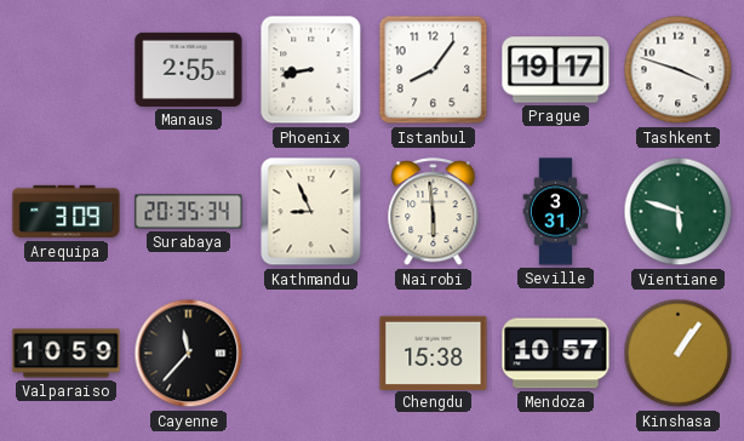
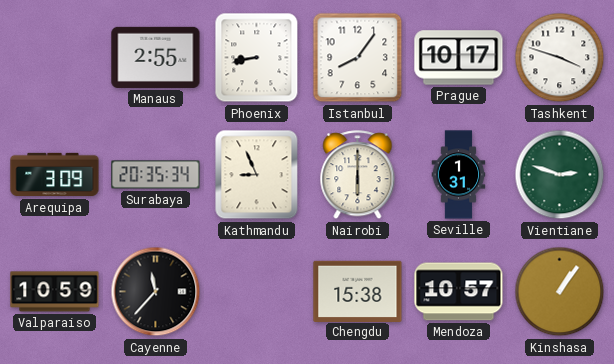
Prague: 19:17 -> 10:17
Nairobi: 5:59 -> 6:00
Seville: 3:31 -> 1:31
Vientiane: 5:48 -> 2:48
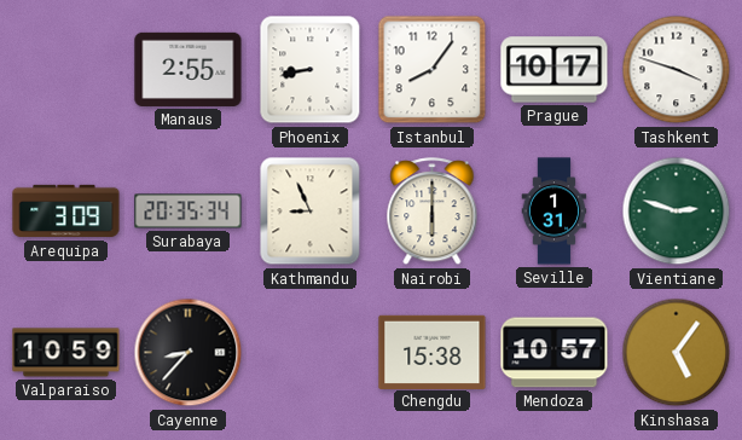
Cayenne: 11:37 -> 8:37
Kinshasa: 1:06 -> 5:06
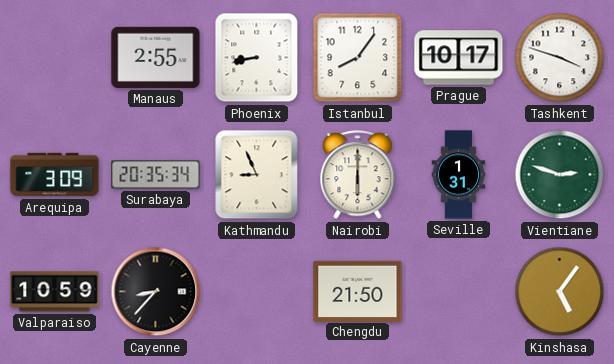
Chengdu: 15:38 -> 21:50
Mendoza: 10:57 -> none
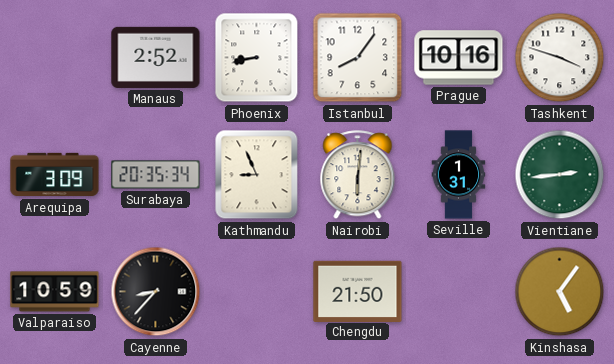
Manaus: 2:55 -> 2:52
Prague: 10:17 -> 10:16
Nairobi: 6:00 -> 6:01
Vientiane: 2:48 -> 2:44
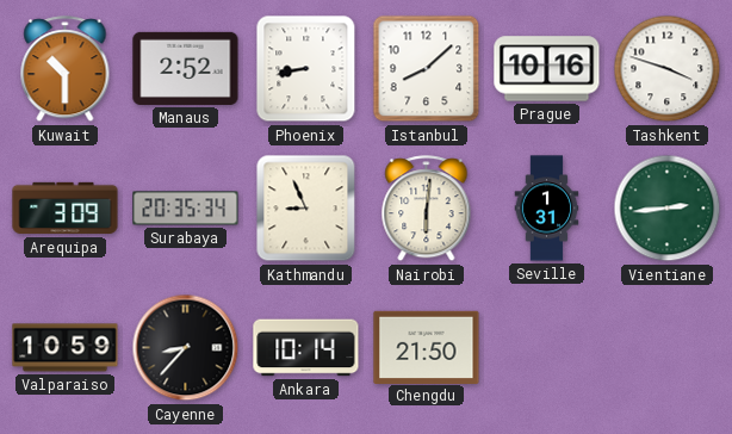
Kuwait: none -> 10:30
Istanbul: 8:06 -> 8:08
Ankara: none -> 10:14
Kinshasa: 5:06 -> none
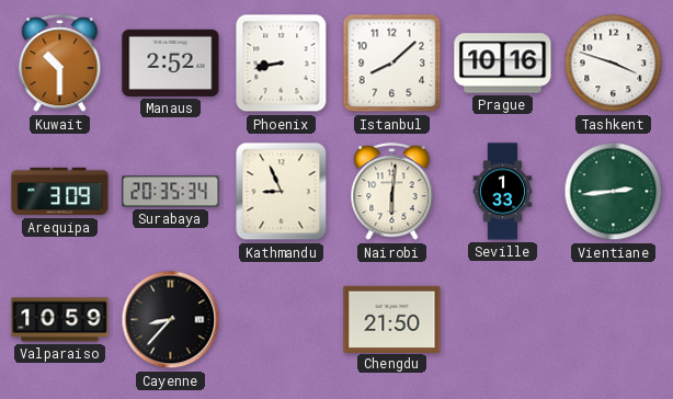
Seville: 1:31 -> 1:33
Ankara: 10:14 -> none
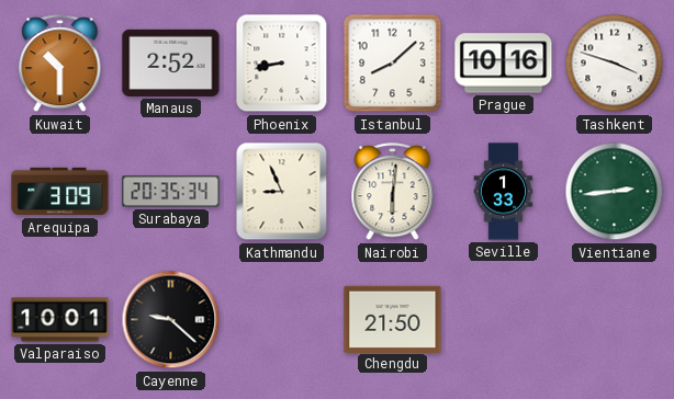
Valparaiso: 10:59 -> 10:01
Cayenne: 8:37 -> 9:22
